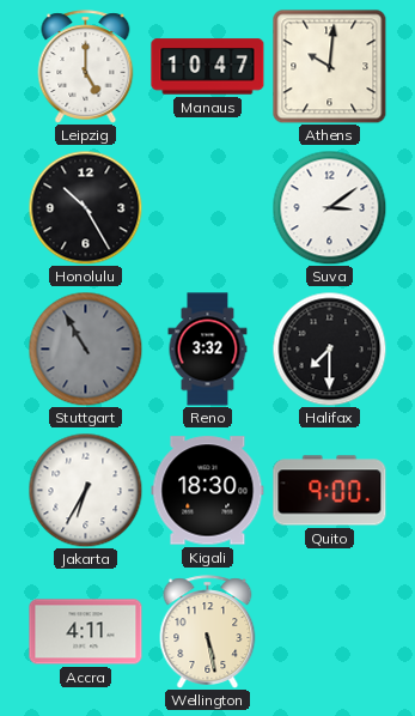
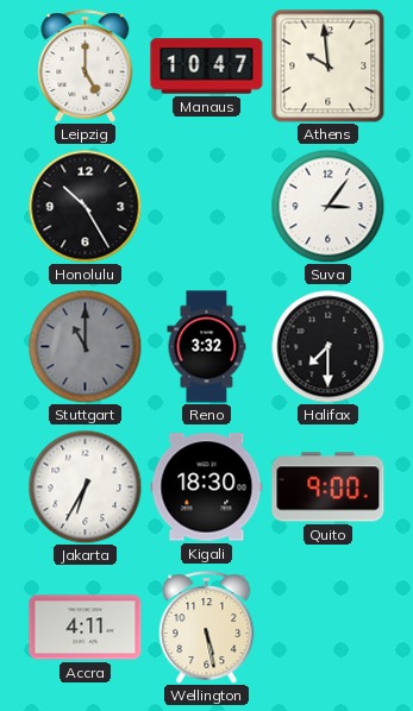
Athens: 10:01 -> 9:59
Suva: 3:09 -> 3:06
Stuttgart: 10:55 -> 11:00
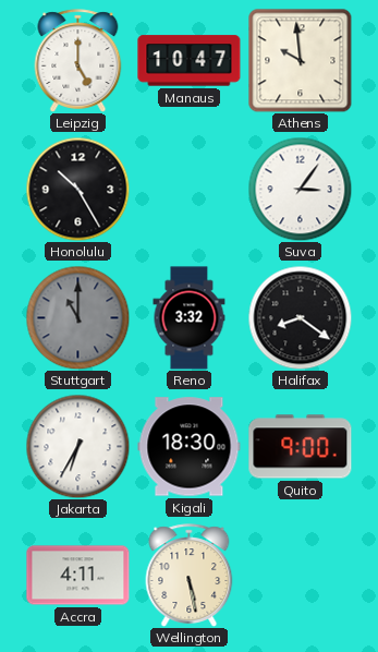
Halifax: 7:30 -> 8:21
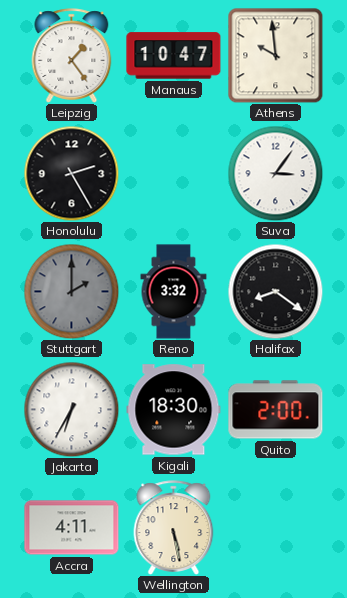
Leipzig: 5:00 -> 1:24
Honolulu: 10:25 -> 2:25
Stuttgart: 11:00 -> 2:00
Quito: 9:00 -> 2:00
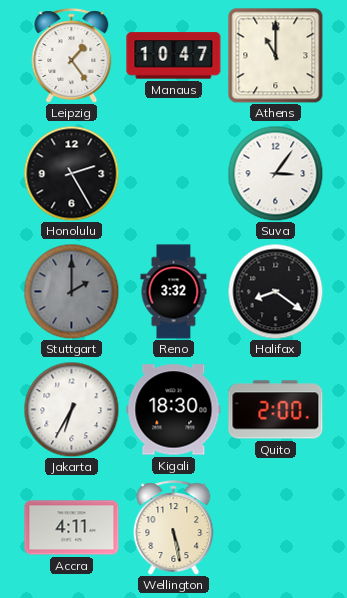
Athens: 9:59 -> 11:00
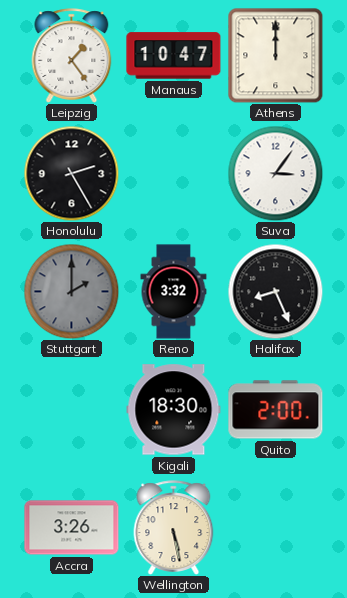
Athens: 11:00 -> 12:00
Halifax: 8:21 -> 8:26
Jakarta: 6:35 -> none
Accra: 4:11 -> 3:26
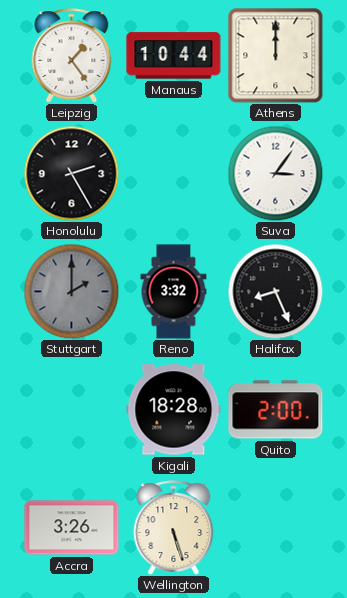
Manaus: 10:47 -> 10:44
Kigali: 18:30 -> 18:28
Wellington: 5:28 -> 5:27
